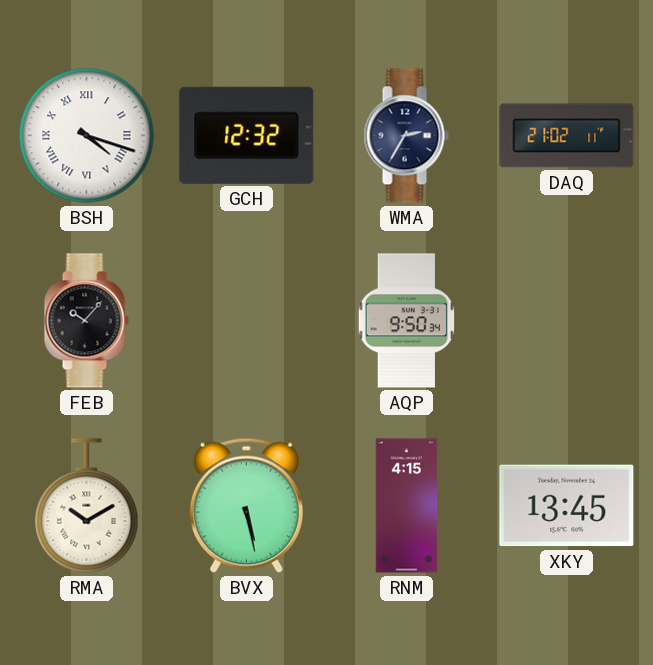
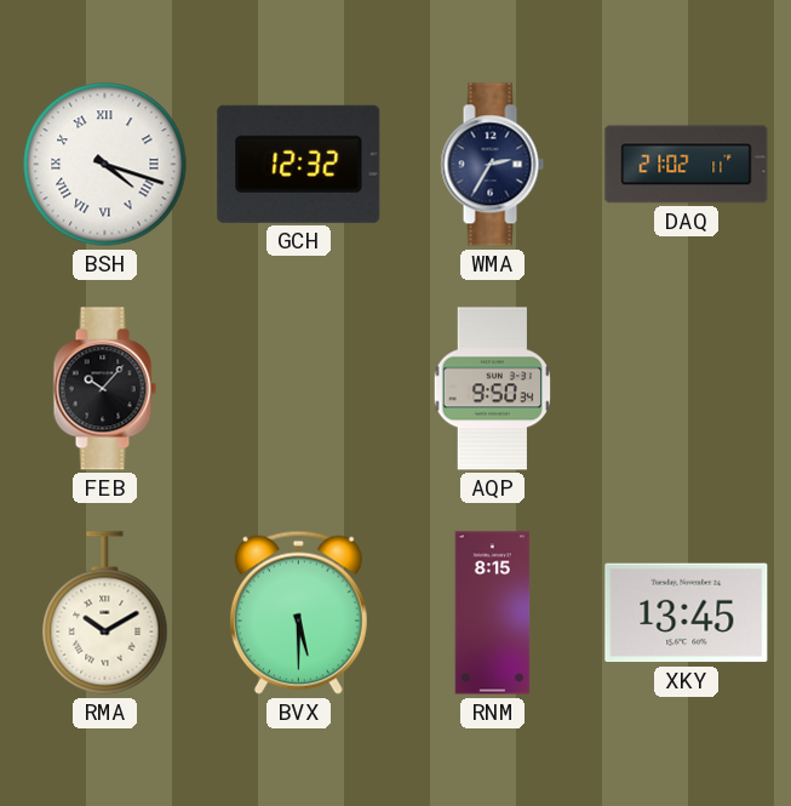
BVX: 5:28 -> 5:30
RNM: 4:15 -> 8:15
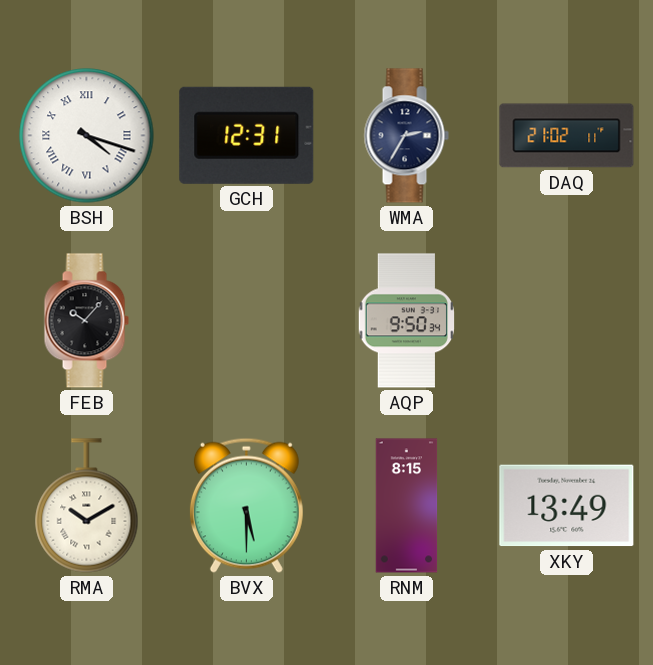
GCH: 12:32 -> 12:31
XKY: 13:45 -> 13:49
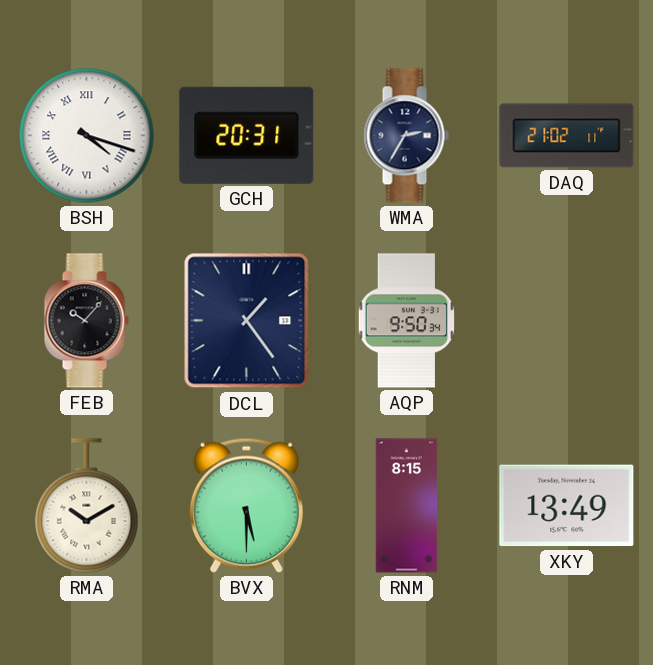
GCH: 12:31 -> 20:31
DCL: none -> 1:24
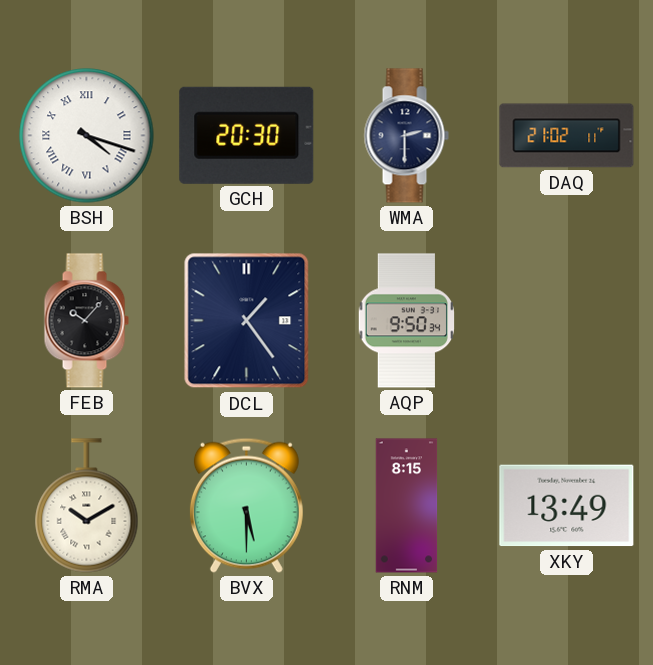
GCH: 20:31 -> 20:30
WMA: 2:35 -> 2:30
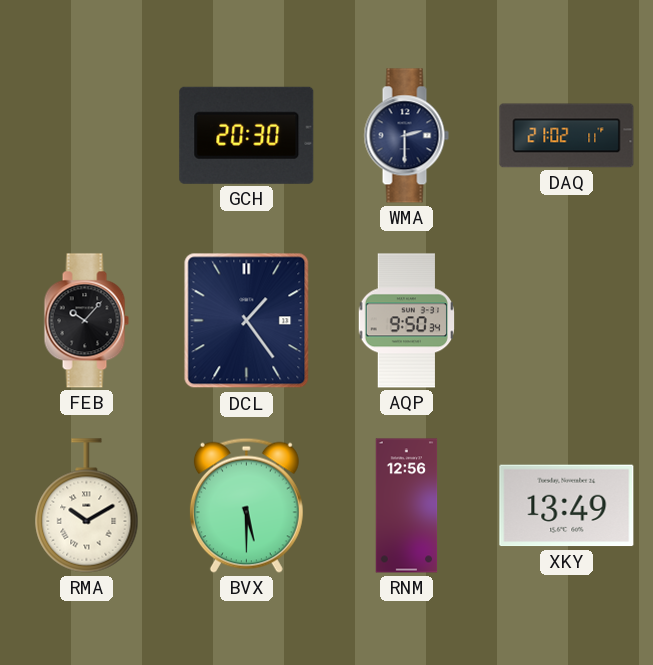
BSH: 4:18 -> none
RNM: 8:15 -> 12:56
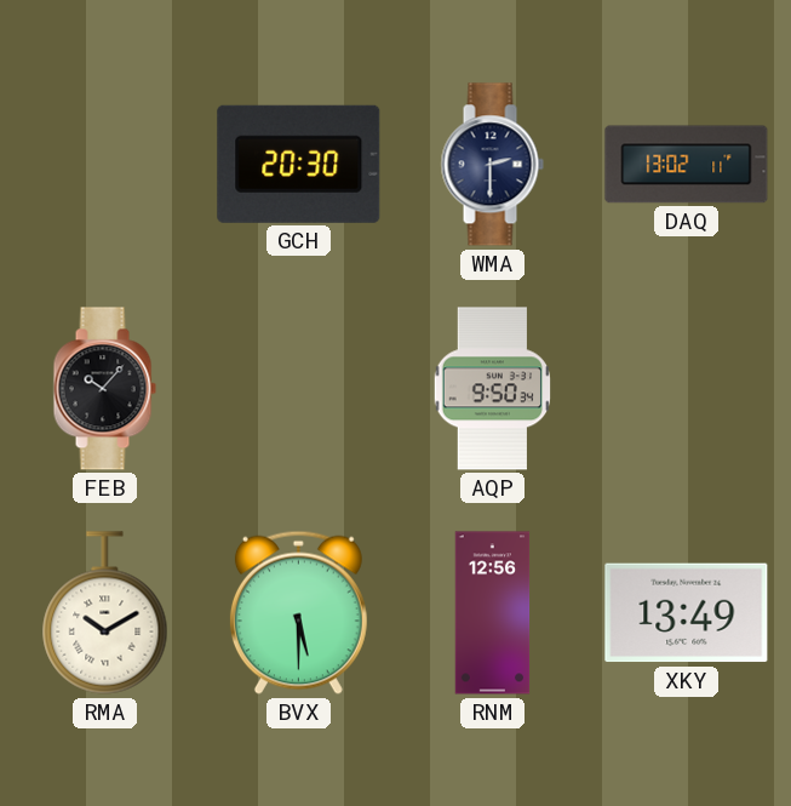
DAQ: 21:02 -> 13:02
DCL: 1:24 -> none
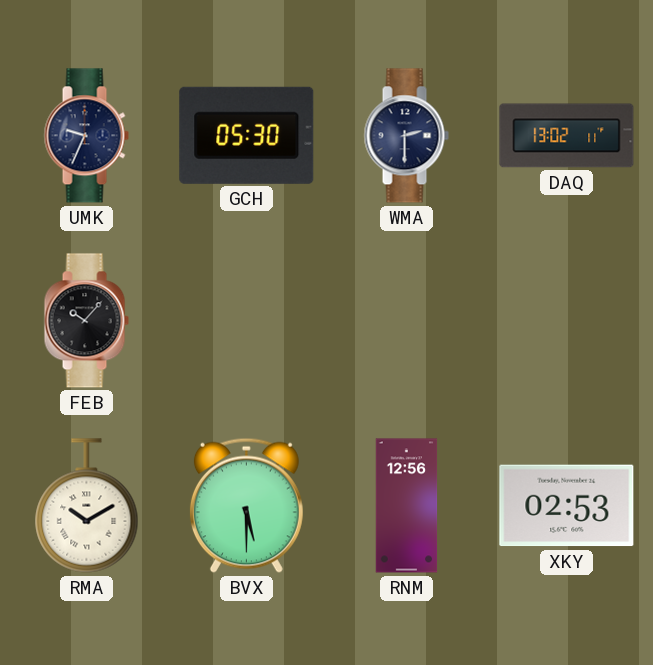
UMK: none -> 9:34
GCH: 20:30 -> 05:30
AQP: 9:50 -> none
XKY: 13:49 -> 02:53
